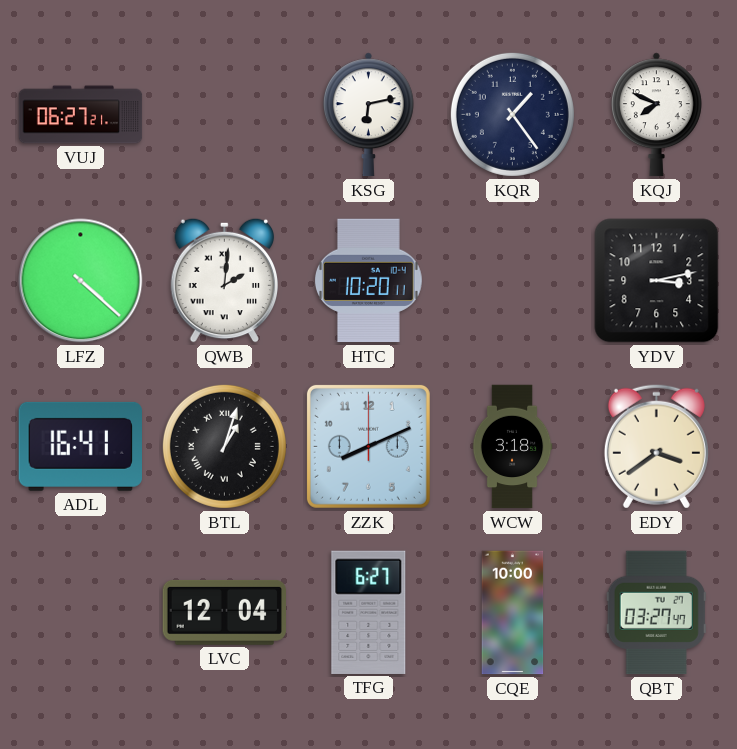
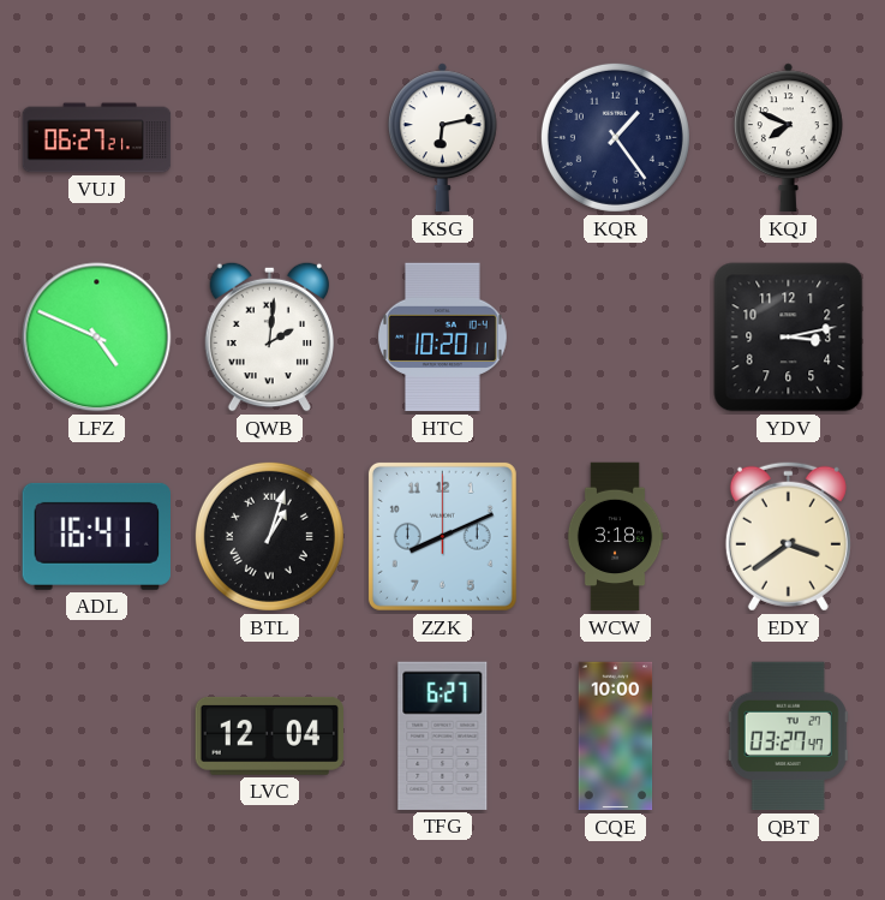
LFZ: 4:22 -> 4:49
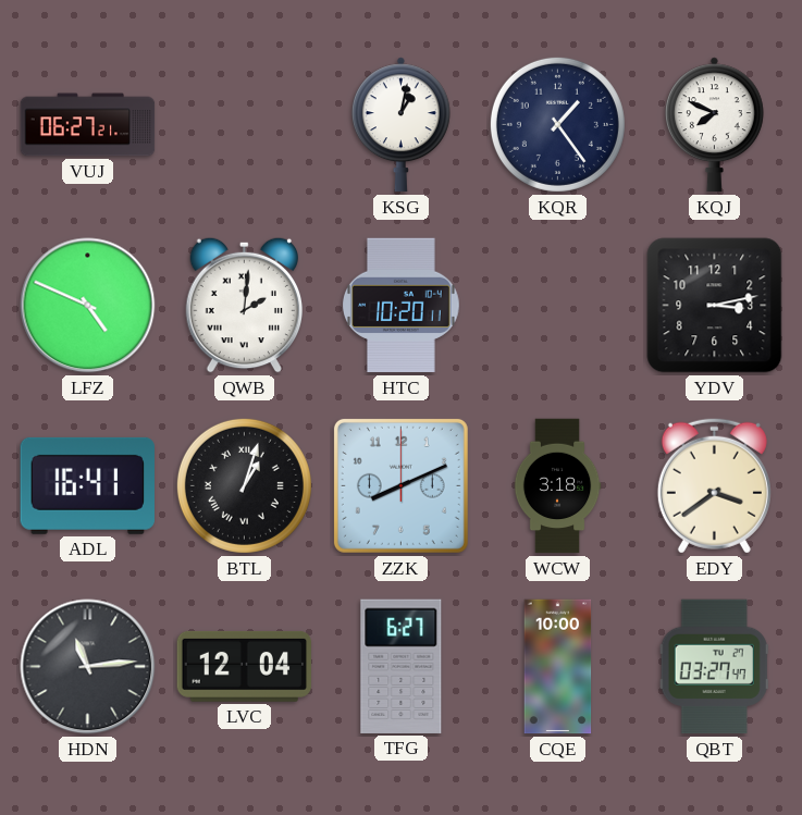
KSG: 6:13 -> 1:02
HDN: none -> 11:14
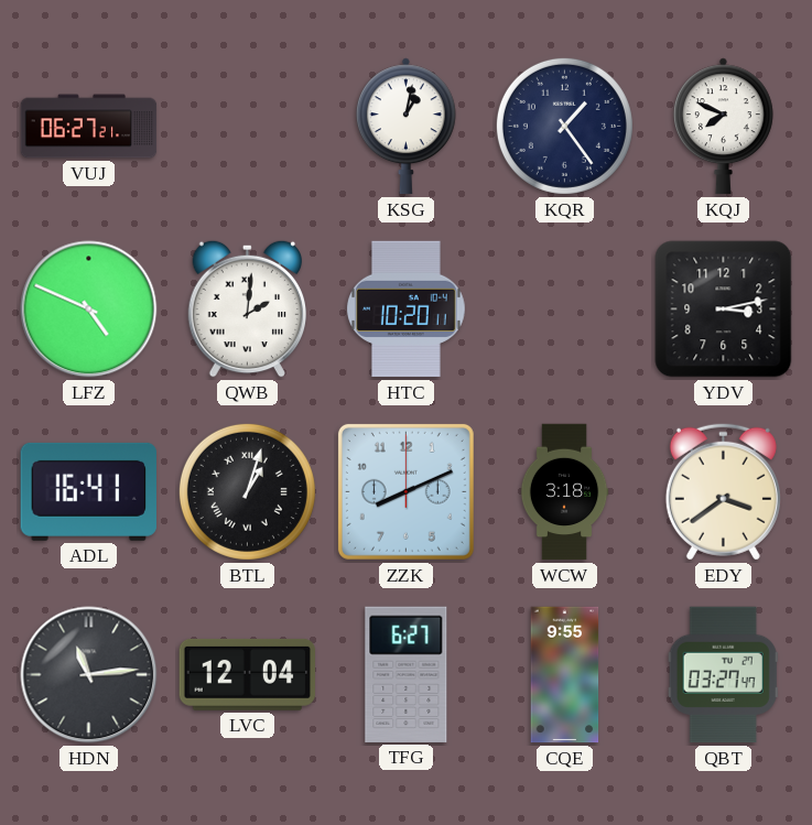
CQE: 10:00 -> 9:55
